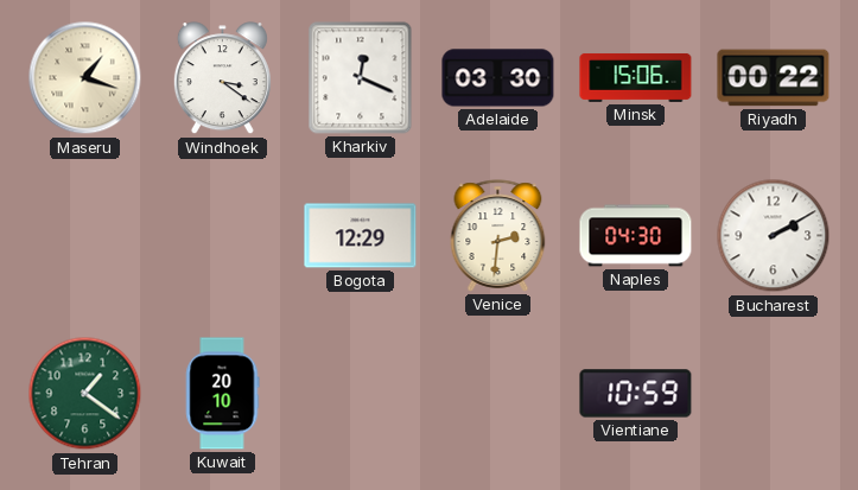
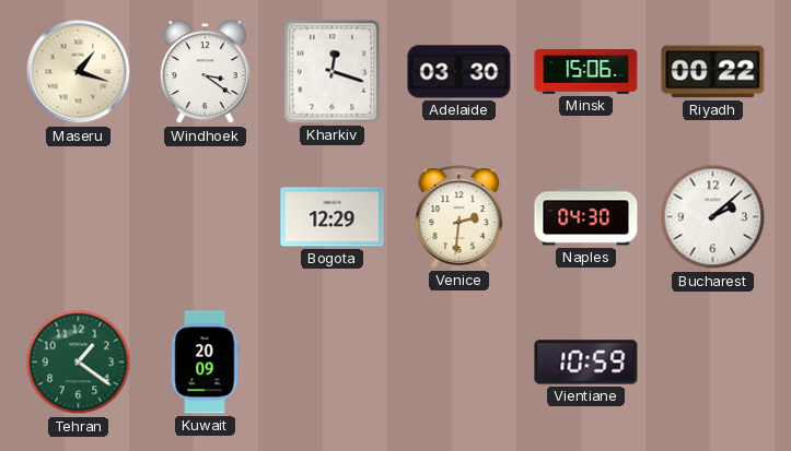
Kharkiv: 12:19 -> 12:18
Bucharest: 2:10 -> 2:08
Kuwait: 20:10 -> 20:09
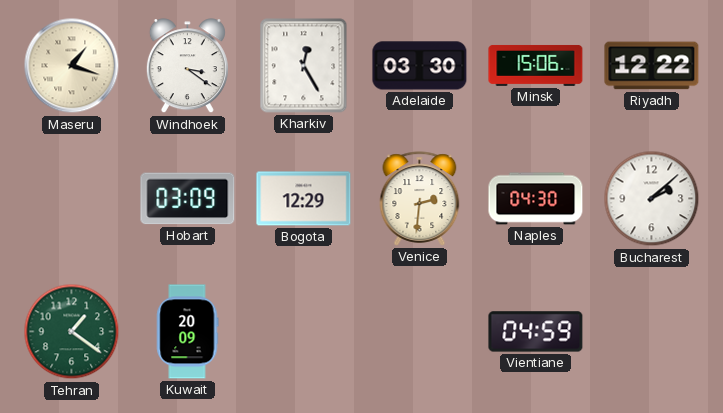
Kharkiv: 12:18 -> 12:25
Riyadh: 00:22 -> 12:22
Hobart: none -> 03:09
Vientiane: 10:59 -> 04:59
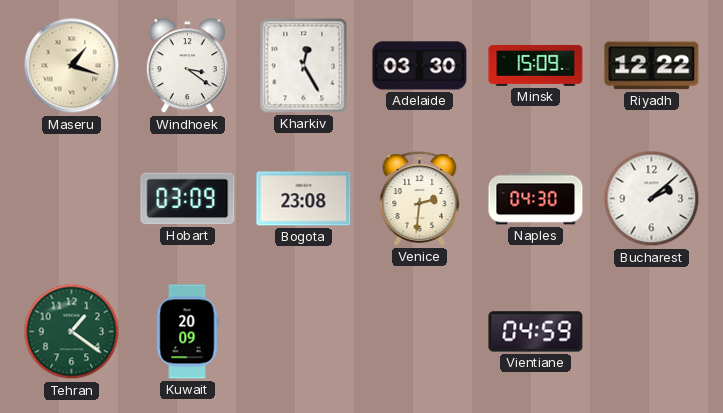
Minsk: 15:06 -> 15:09
Bogota: 12:29 -> 23:08
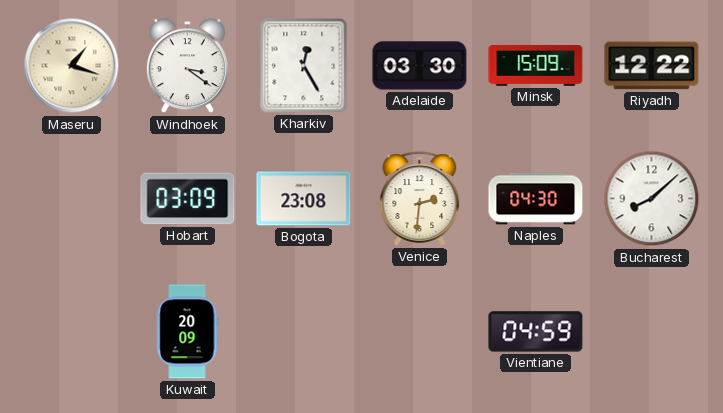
Bucharest: 2:08 -> 8:08
Tehran: 1:21 -> none
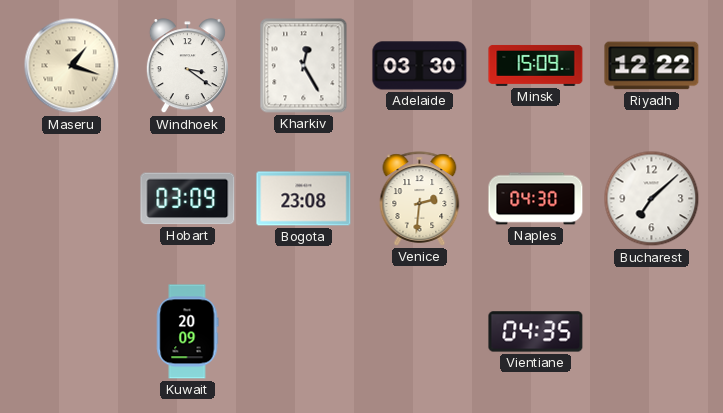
Bucharest: 8:08 -> 7:08
Vientiane: 04:59 -> 04:35
